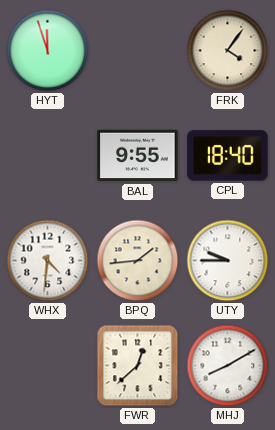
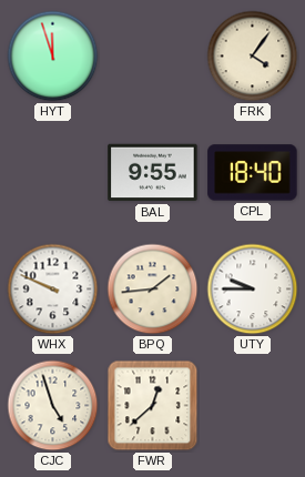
WHX: 4:31 -> 9:49
CJC: none -> 4:57
MHJ: 8:10 -> none
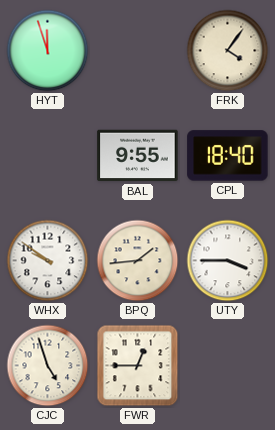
WHX: 9:49 -> 9:51
UTY: 9:45 -> 3:45
FWR: 12:38 -> 12:45
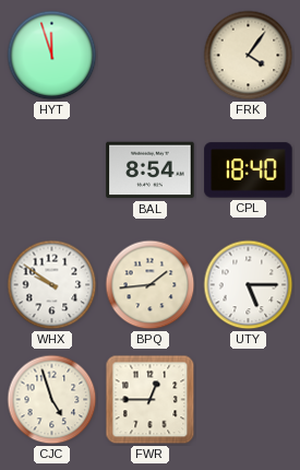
BAL: 9:55 -> 8:54
UTY: 3:45 -> 5:15
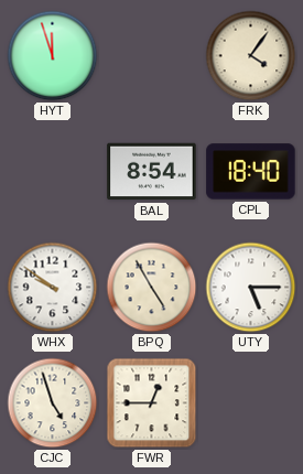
BPQ: 1:44 -> 4:55
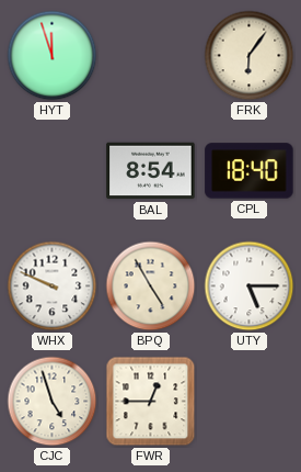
FRK: 4:06 -> 6:06
WHX: 9:51 -> 9:49
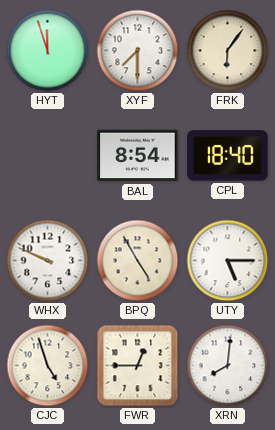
XYF: none -> 7:30
XRN: none -> 8:01
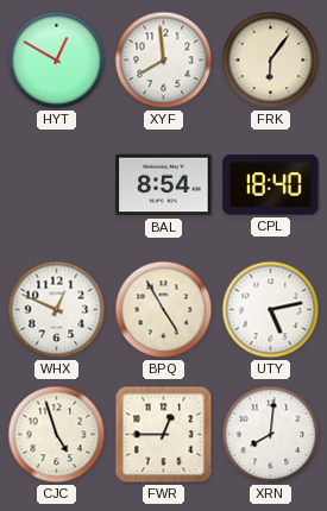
HYT: 11:57 -> 12:50
XYF: 7:30 -> 7:59
WHX: 9:49 -> 12:49
UTY: 5:15 -> 5:13
